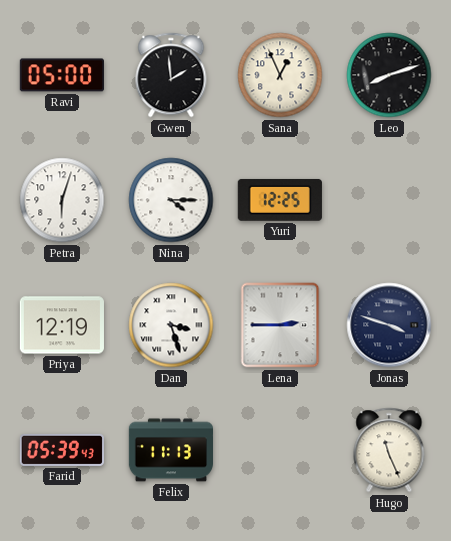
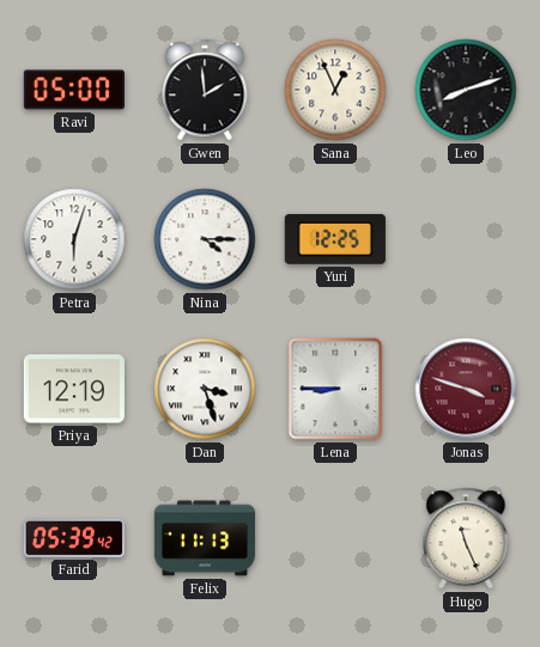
Lena: 2:45 -> 8:45
Jonas dial: navy -> burgundy
Farid: 05:39:43 -> 05:39:42
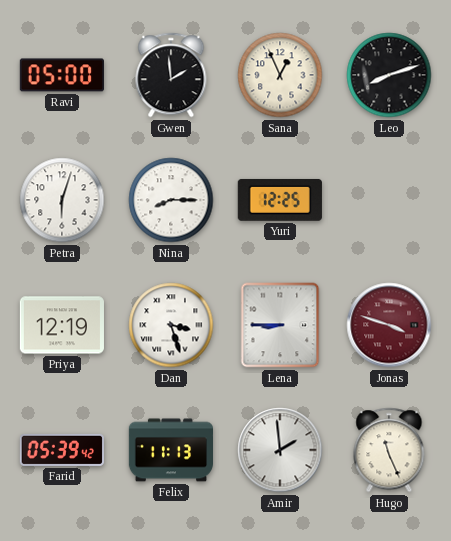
Nina: 4:15 -> 8:15
Amir: none -> 1:59
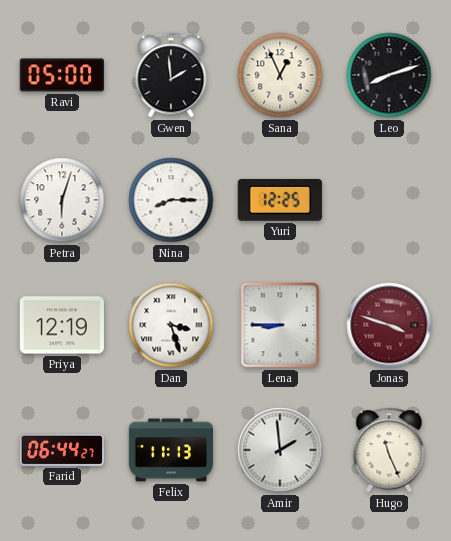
Farid: 05:39 -> 06:44
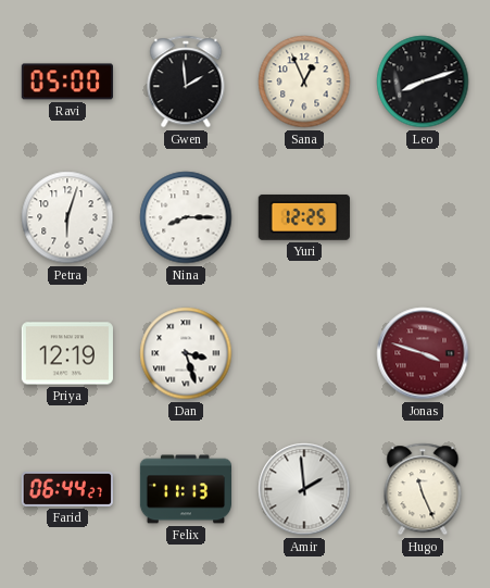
Lena: 8:45 -> none
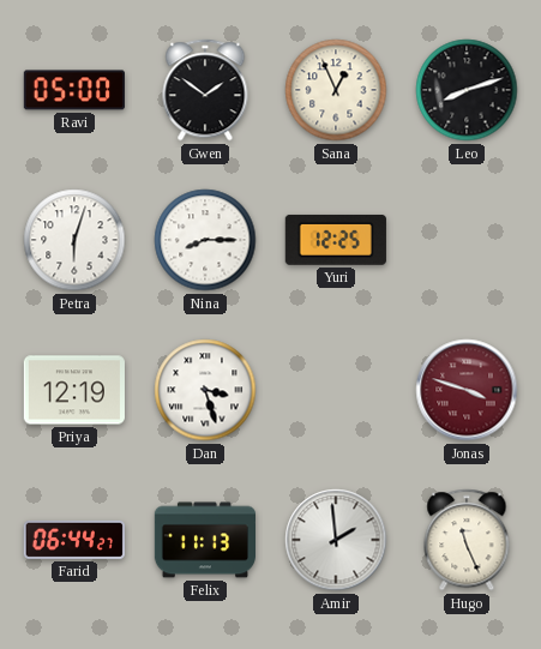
Gwen: 1:59 -> 1:51
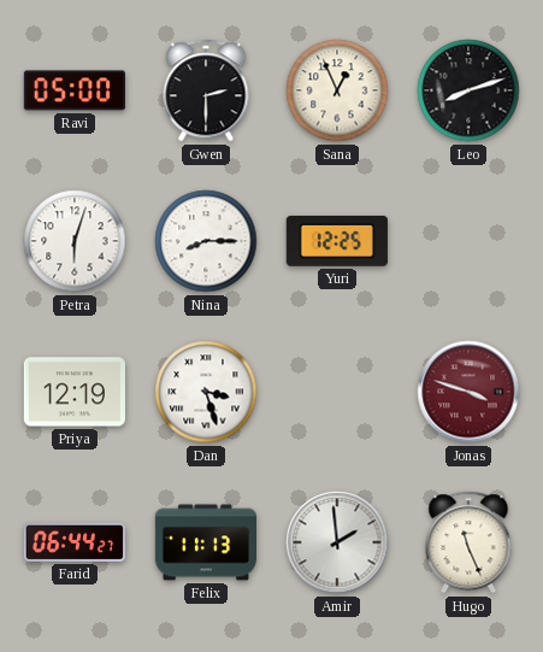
Gwen: 1:51 -> 2:30
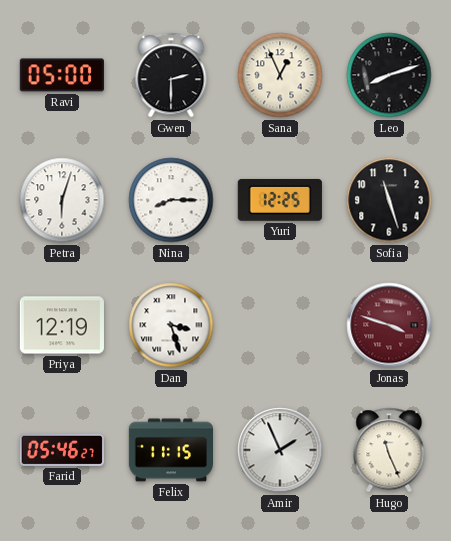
Sofia: none -> 11:27
Farid: 06:44 -> 05:46
Felix: 11:13 -> 11:15
Amir: 1:59 -> 1:56
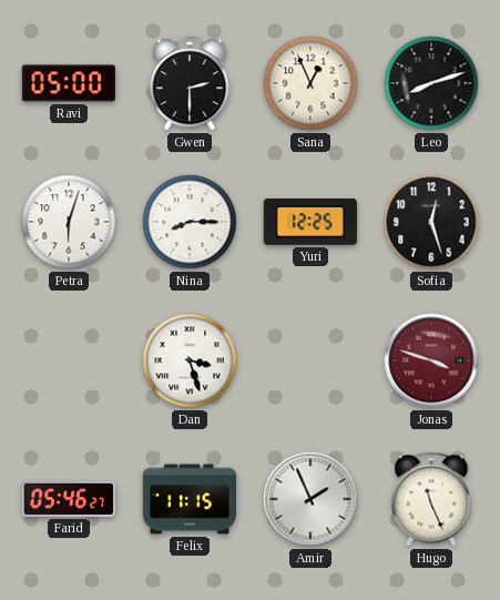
Sofia: 11:27 -> 12:27
Priya: 12:19 -> none
